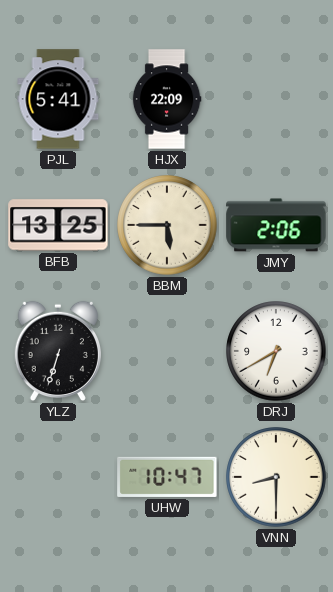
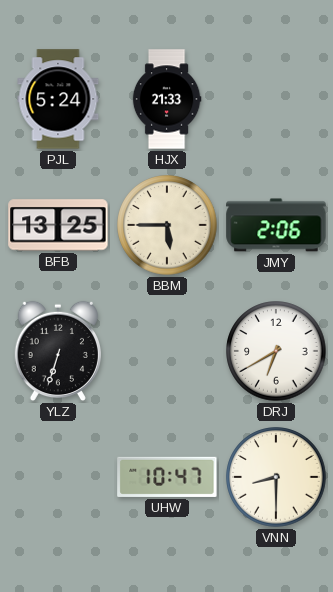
PJL: 5:41 -> 5:24
HJX: 22:09 -> 21:33
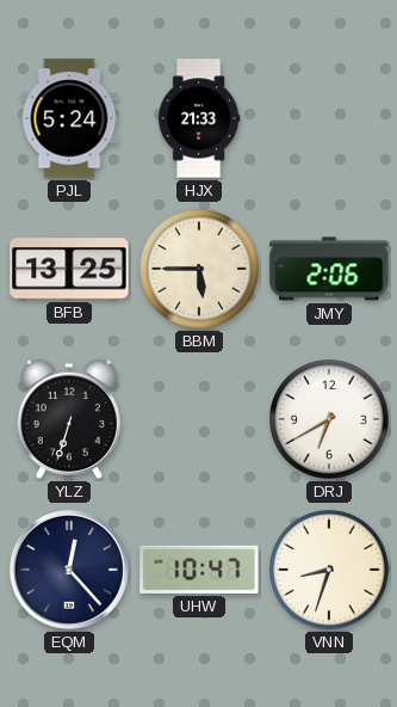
EQM: none -> 12:23
VNN: 8:30 -> 8:33
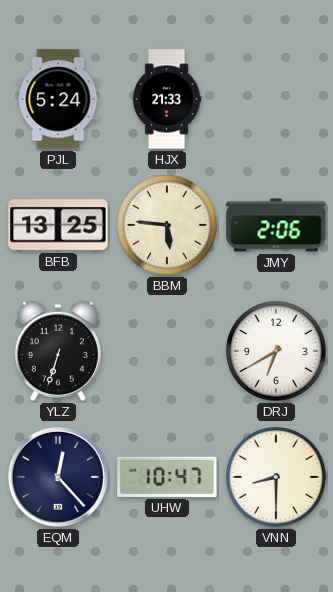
BBM: 5:45 -> 5:46
VNN: 8:33 -> 8:30
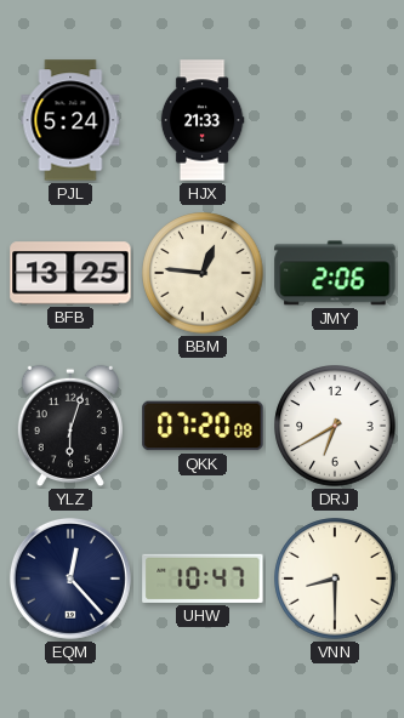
BBM: 5:46 -> 12:46
YLZ: 6:33 -> 6:03
QKK: none -> 07:20
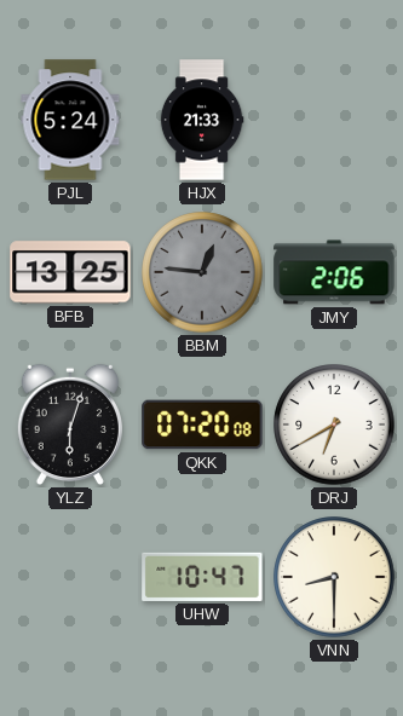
BBM dial: cream -> grey
EQM: 12:23 -> none
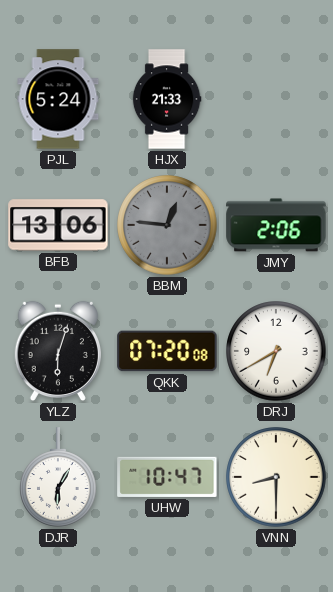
BFB: 13:25 -> 13:06
DJR: none -> 6:05
